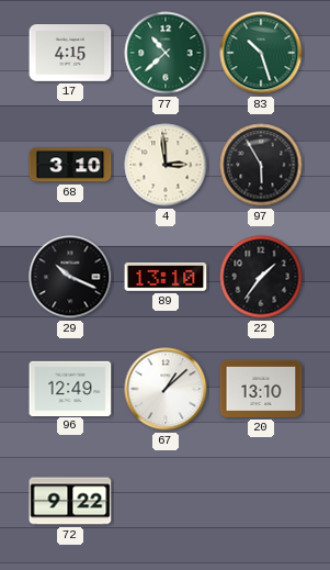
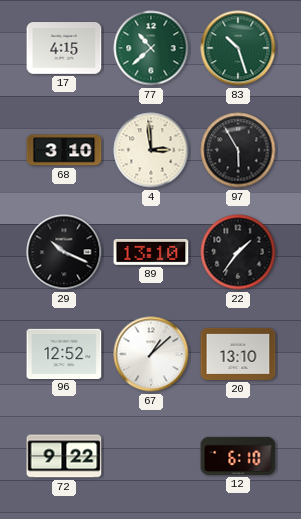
96: 12:49 -> 12:52
12: none -> 6:10
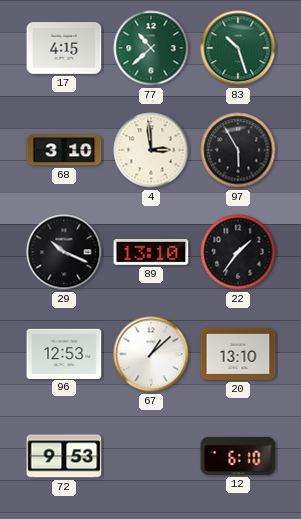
96: 12:52 -> 12:53
72: 9:22 -> 9:53
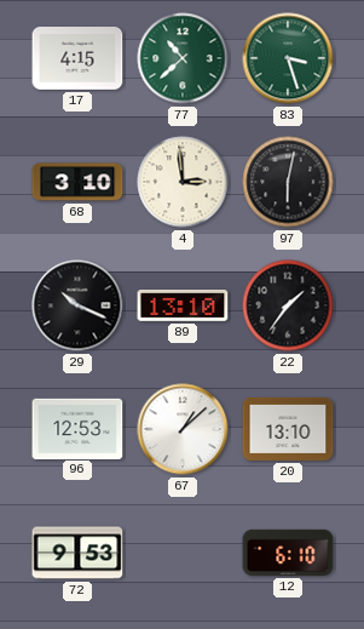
83: 10:27 -> 3:27
97: 5:55 -> 6:02
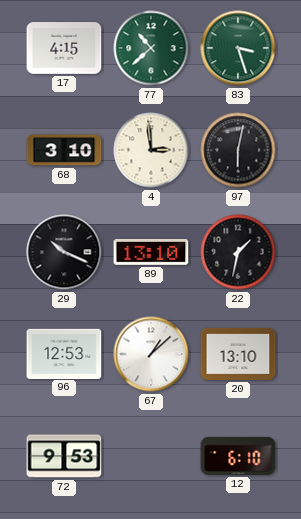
22: 1:36 -> 1:32
